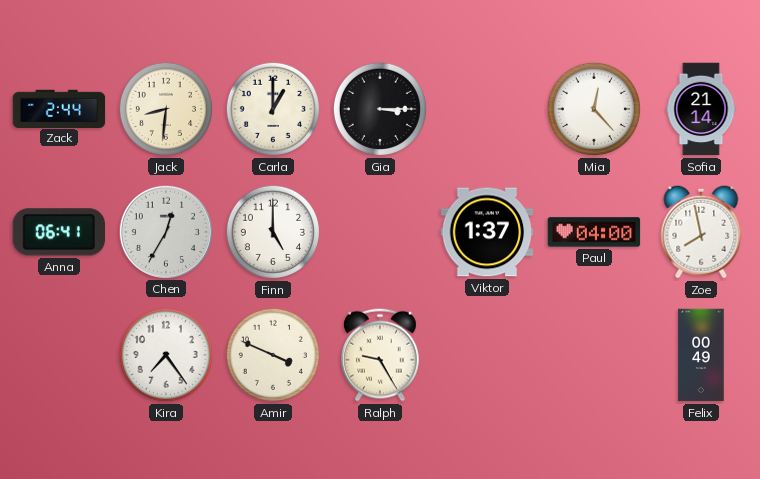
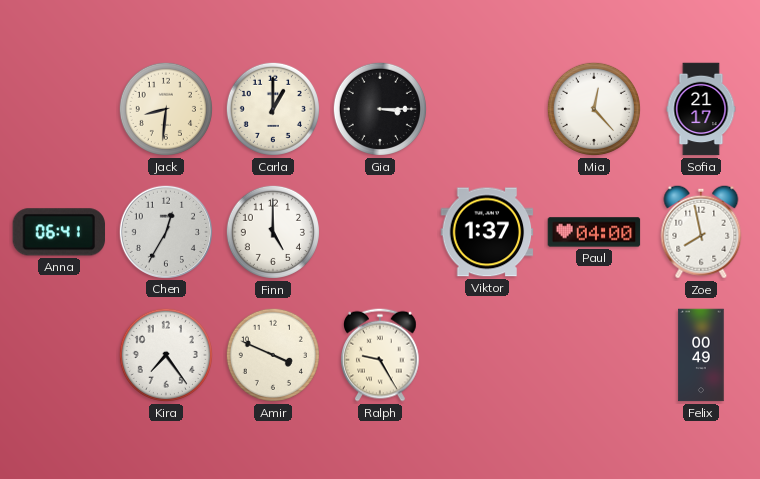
Zack: 2:44 -> none
Sofia: 21:14 -> 21:17
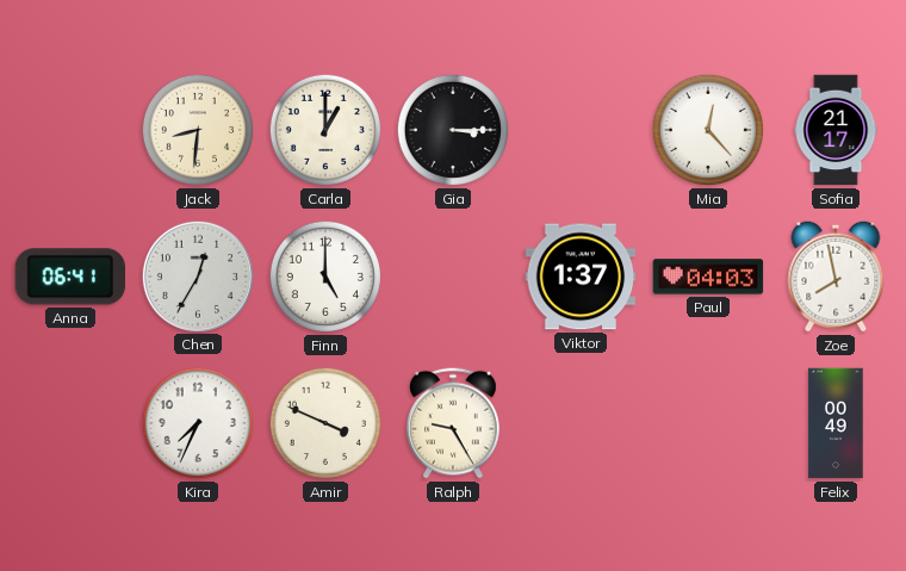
Paul: 04:00 -> 04:03
Kira: 7:24 -> 7:34
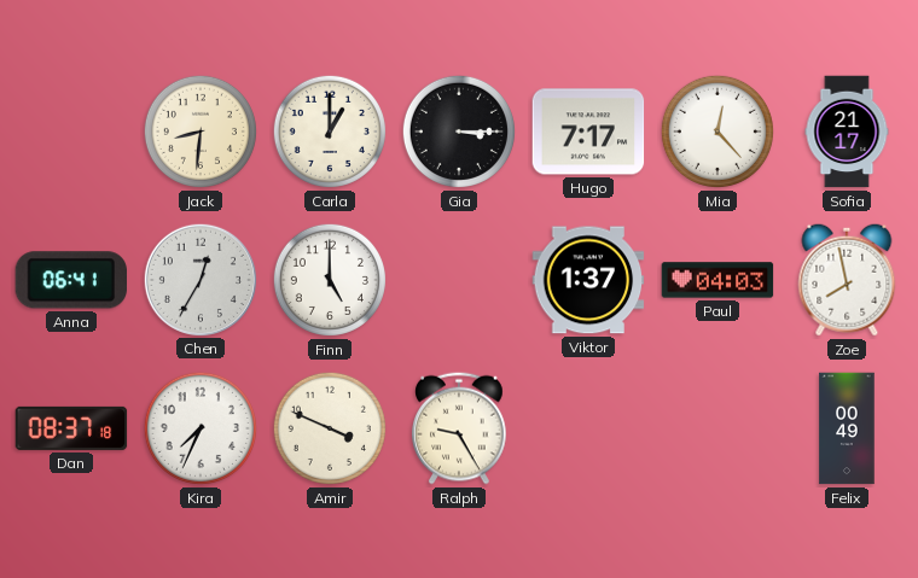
Hugo: none -> 7:17
Dan: none -> 08:37
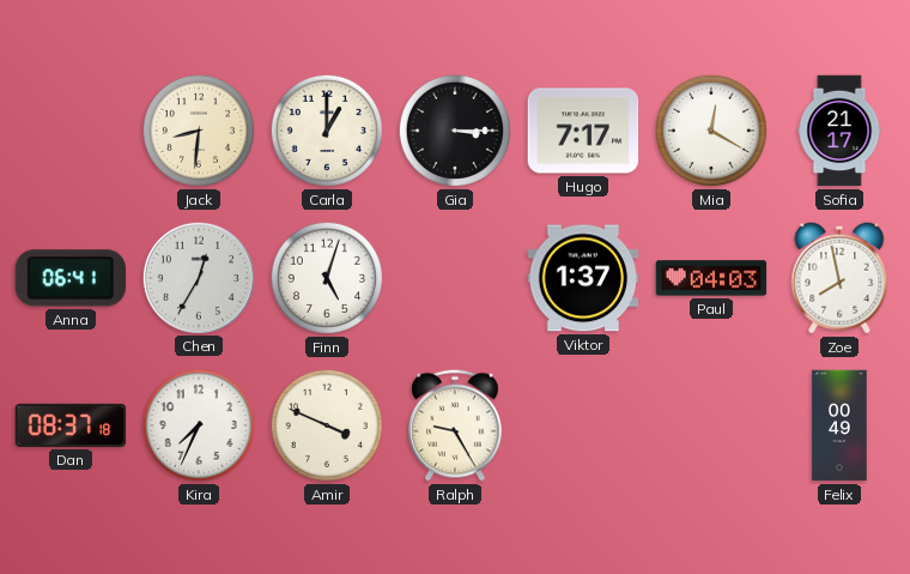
Mia: 12:23 -> 12:20
Finn: 5:00 -> 5:03
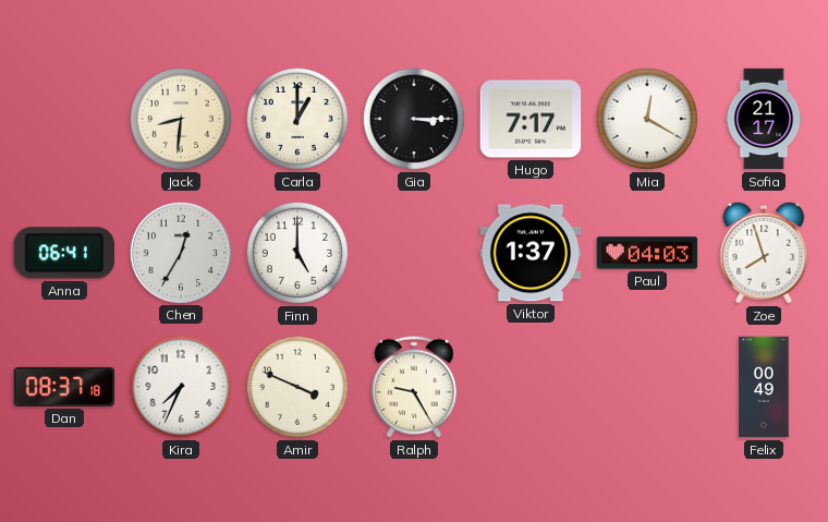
Finn: 5:03 -> 5:00
Zoe: 7:58 -> 7:57
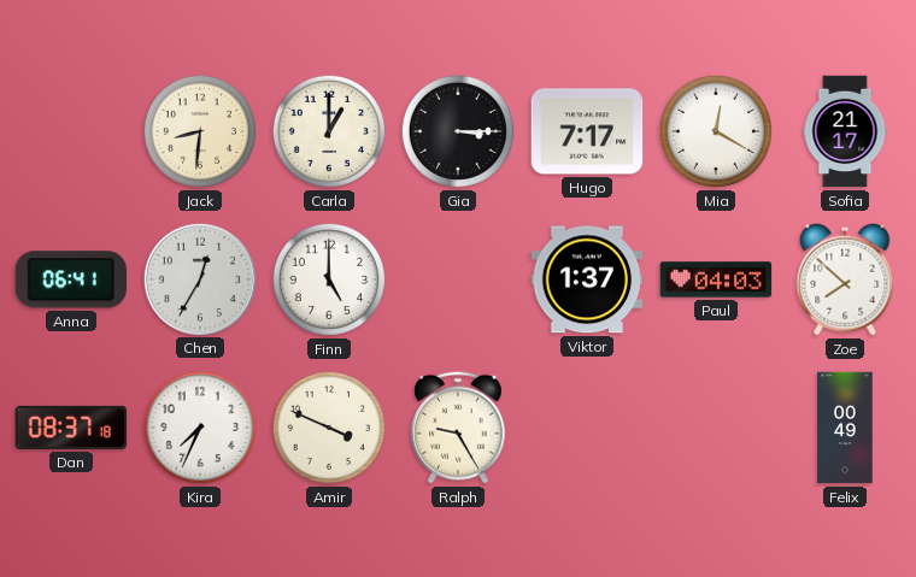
Zoe: 7:57 -> 7:52
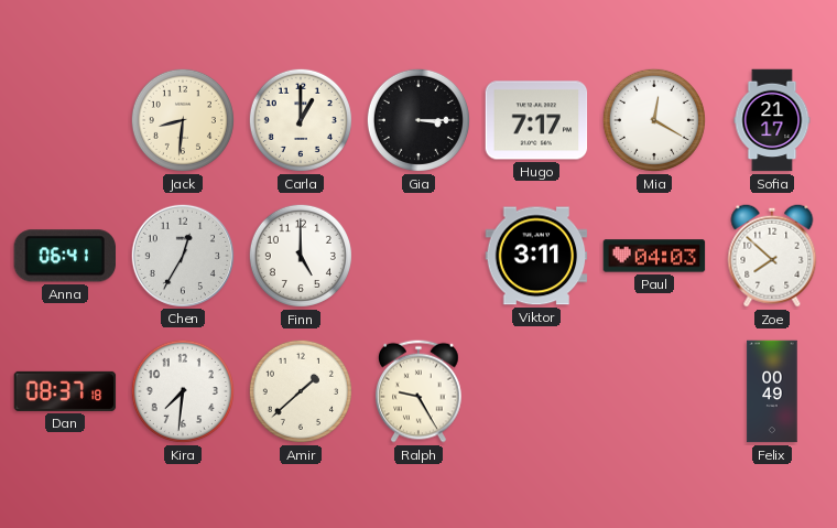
Viktor: 1:37 -> 3:11
Kira: 7:34 -> 7:31
Amir: 3:49 -> 1:38
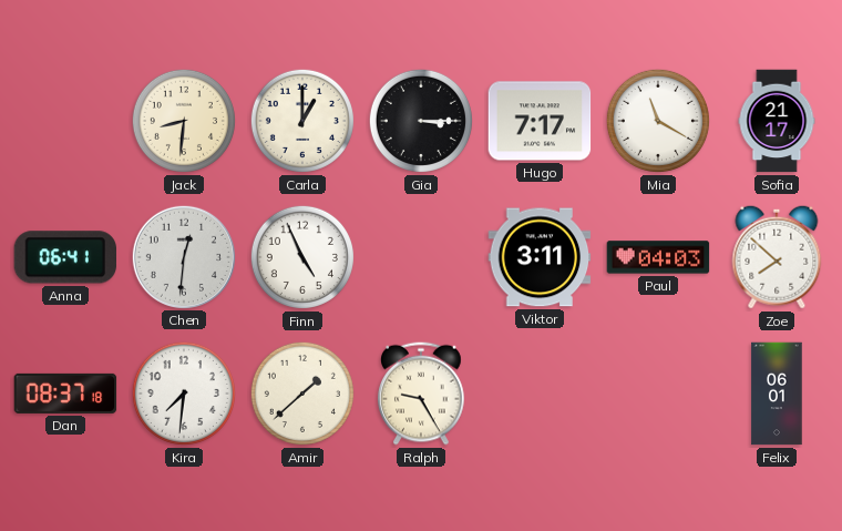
Mia: 12:20 -> 11:20
Chen: 12:35 -> 12:31
Finn: 5:00 -> 4:56
Felix: 00:49 -> 06:01
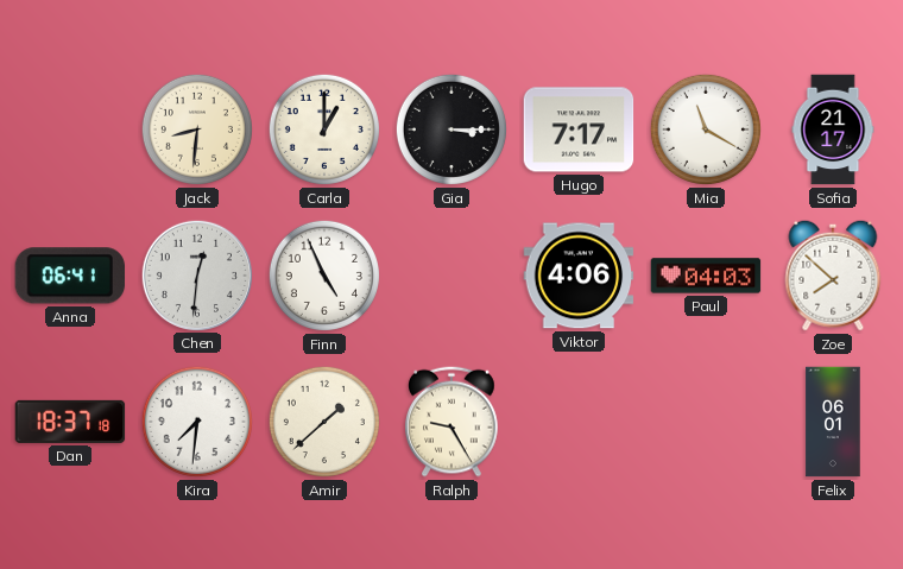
Viktor: 3:11 -> 4:06
Dan: 08:37 -> 18:37
